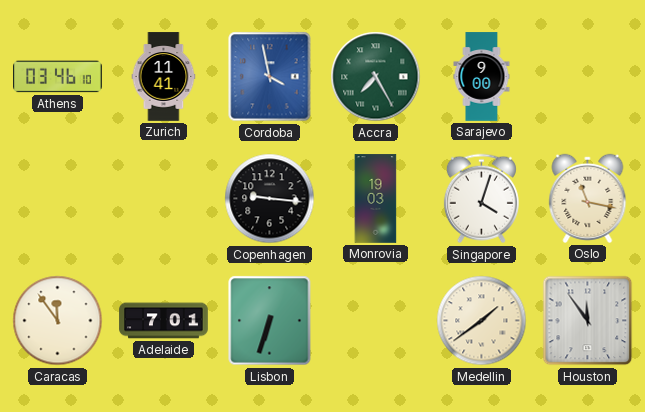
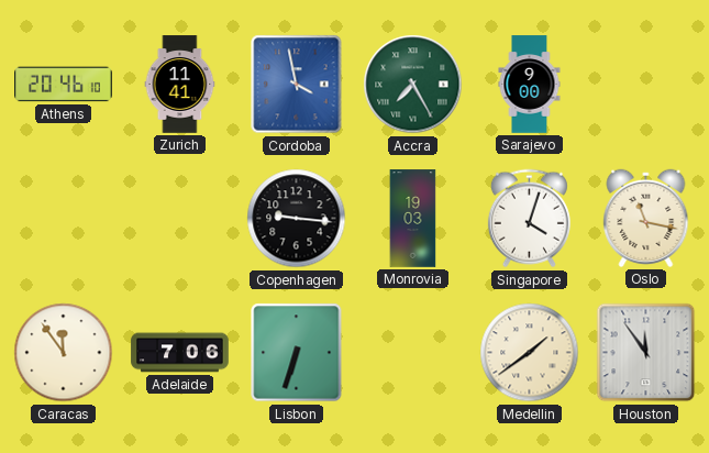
Athens: 03:46 -> 20:46
Adelaide: 7:01 -> 7:06
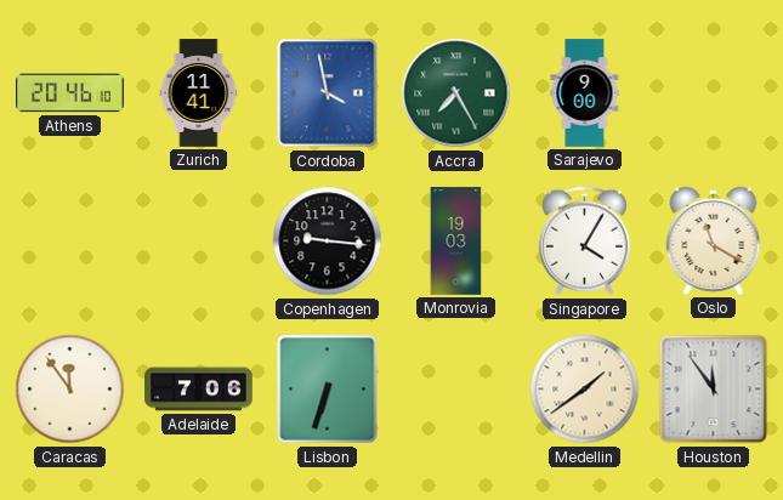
Singapore: 4:03 -> 4:05
Oslo: 11:17 -> 11:20
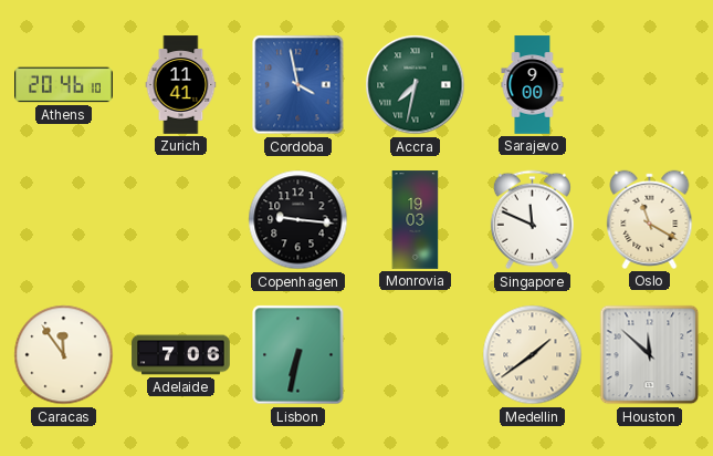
Accra: 7:25 -> 7:32
Singapore: 4:05 -> 11:49
Lisbon: 6:33 -> 6:32
Houston: 11:54 -> 11:52
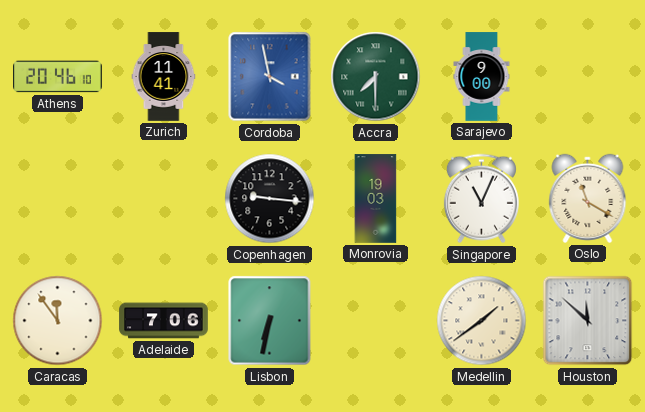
Accra: 7:32 -> 7:30
Singapore: 11:49 -> 11:04
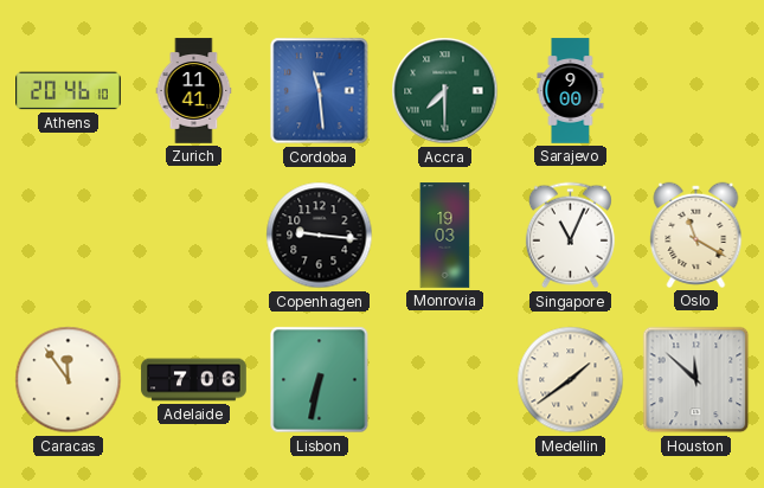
Cordoba: 3:58 -> 11:29
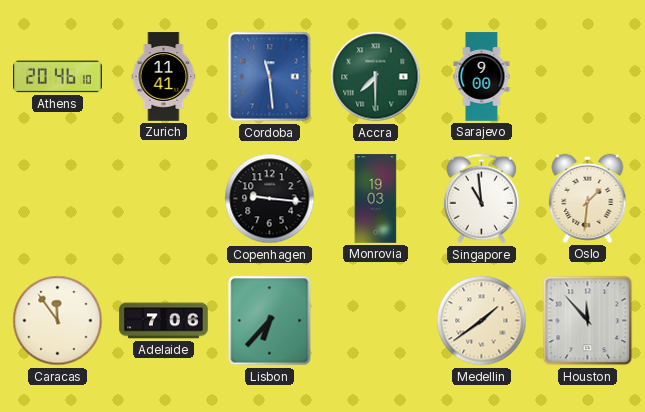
Singapore: 11:04 -> 10:59
Oslo: 11:20 -> 1:31
Lisbon: 6:32 -> 6:37
Houston: 11:52 -> 11:53
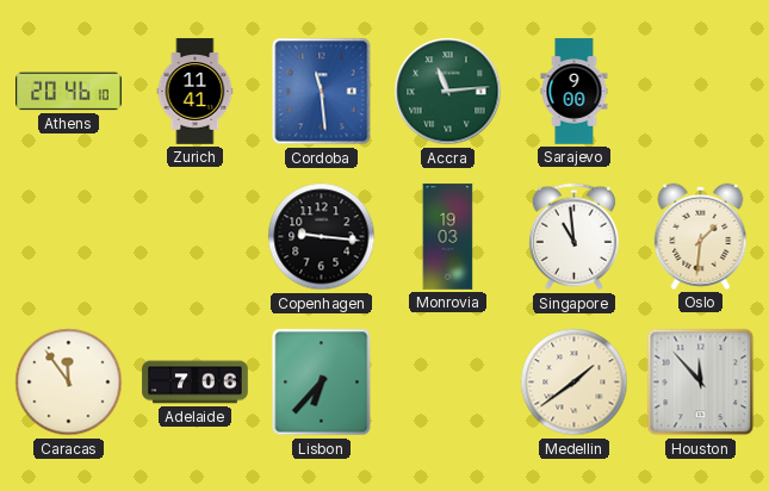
Accra: 7:30 -> 11:14
